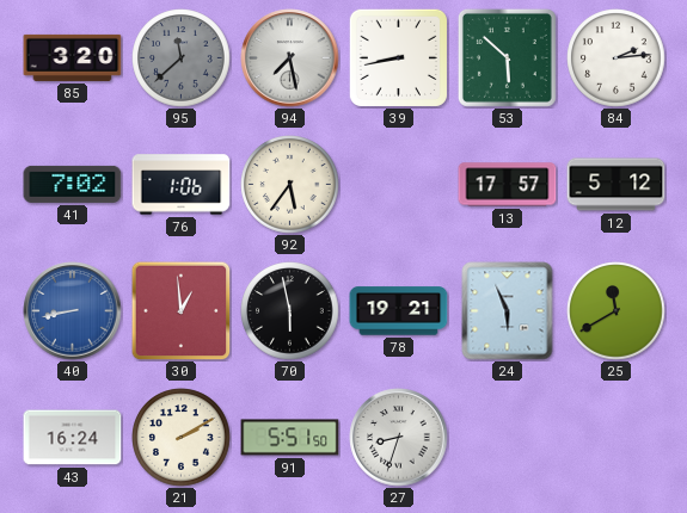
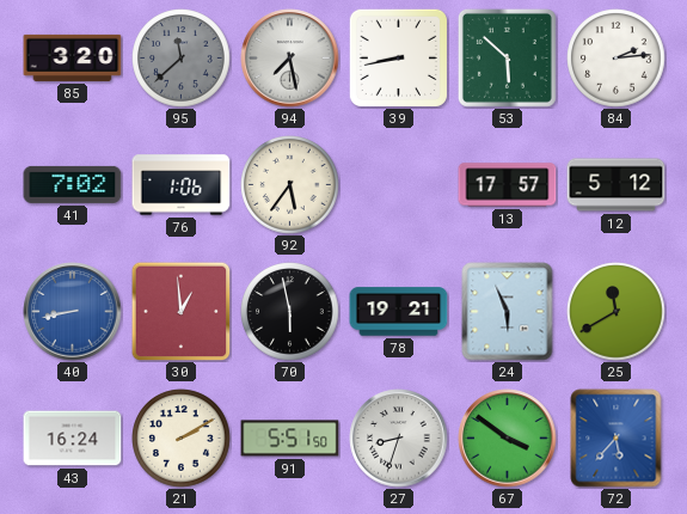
67: none -> 3:51
72: none -> 5:37
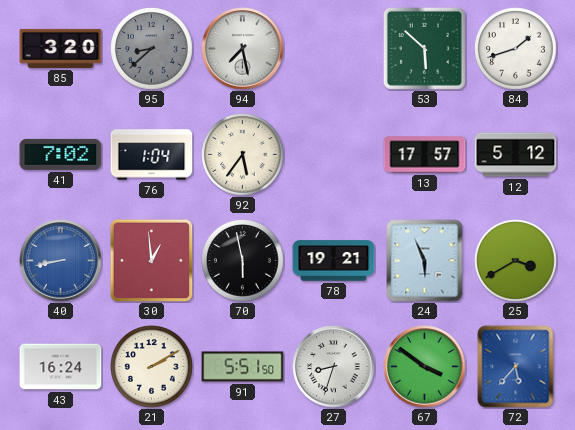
95: 11:38 -> 8:38
39: 8:43 -> none
84: 2:14 -> 1:42
76: 1:06 -> 1:04
25: 11:40 -> 3:40
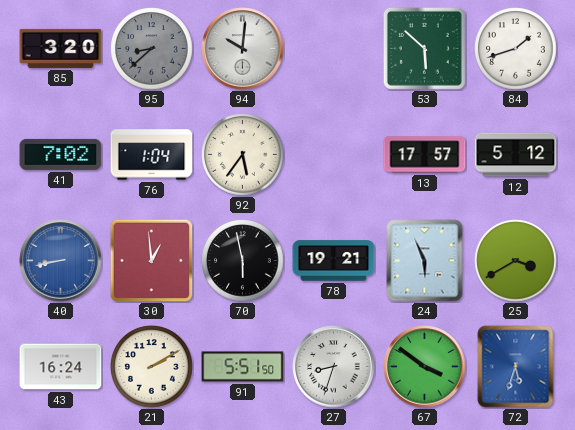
94: 7:28 -> 10:01
72: 5:37 -> 5:33
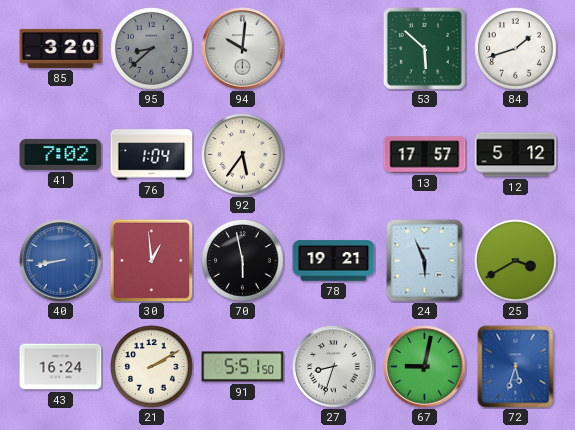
67: 3:51 -> 9:02
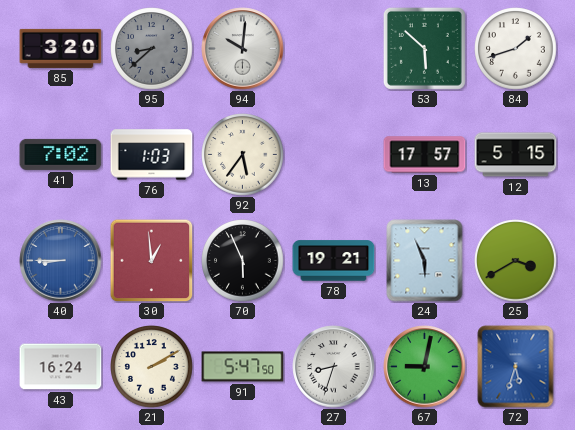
76: 1:04 -> 1:03
12: 5:12 -> 5:15
40: 8:43 -> 8:45
70: 5:58 -> 5:56
91: 5:51 -> 5:47
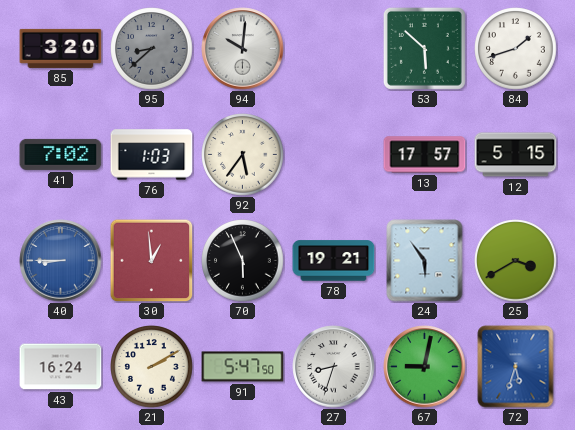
24: 5:56 -> 5:54
